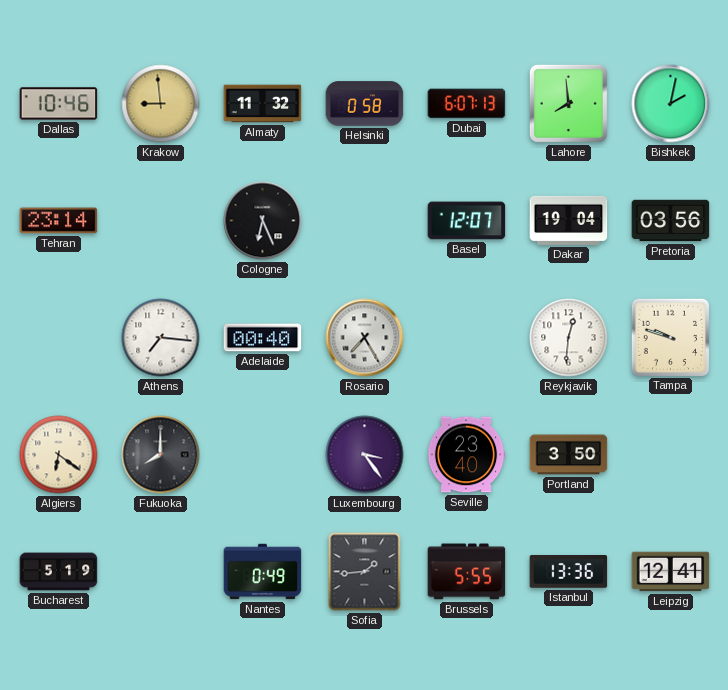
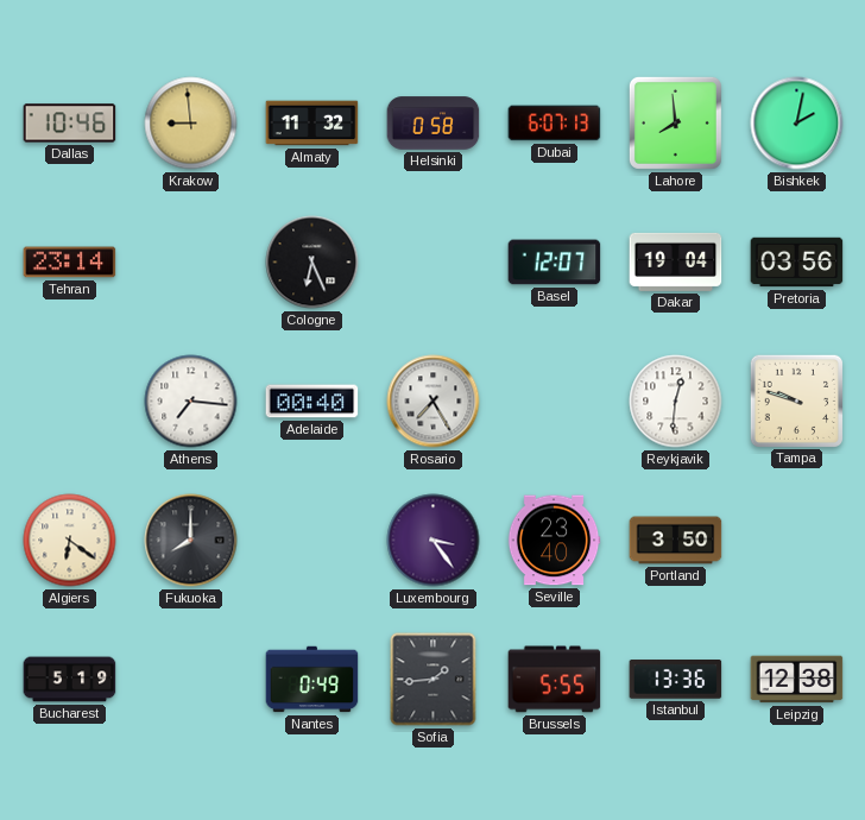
Leipzig: 12:41 -> 12:38
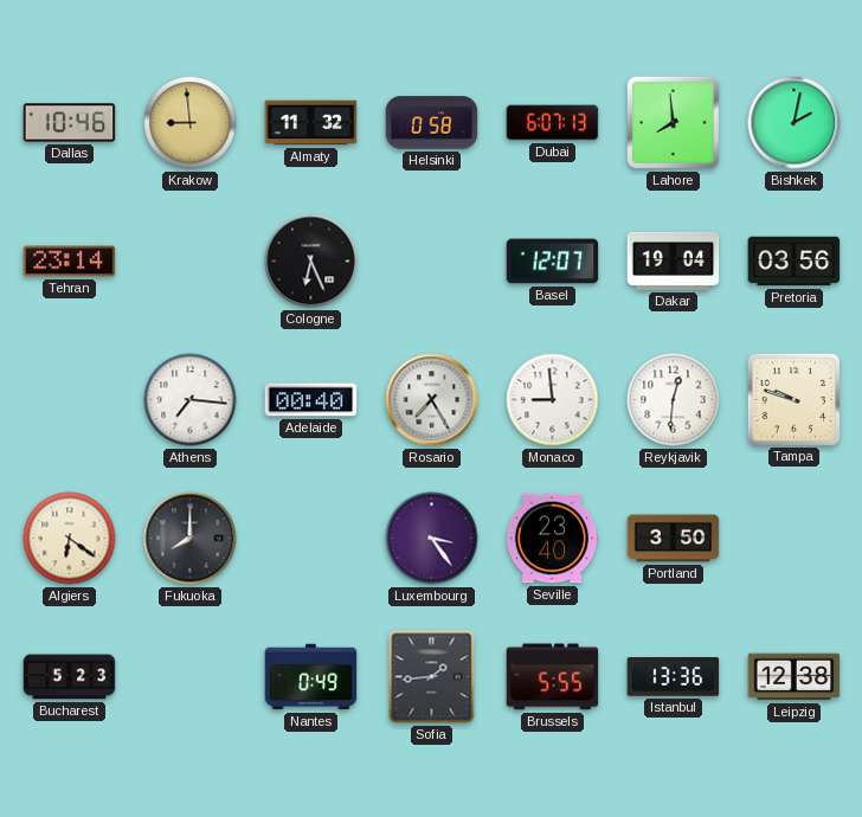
Monaco: none -> 8:59
Bucharest: 5:19 -> 5:23
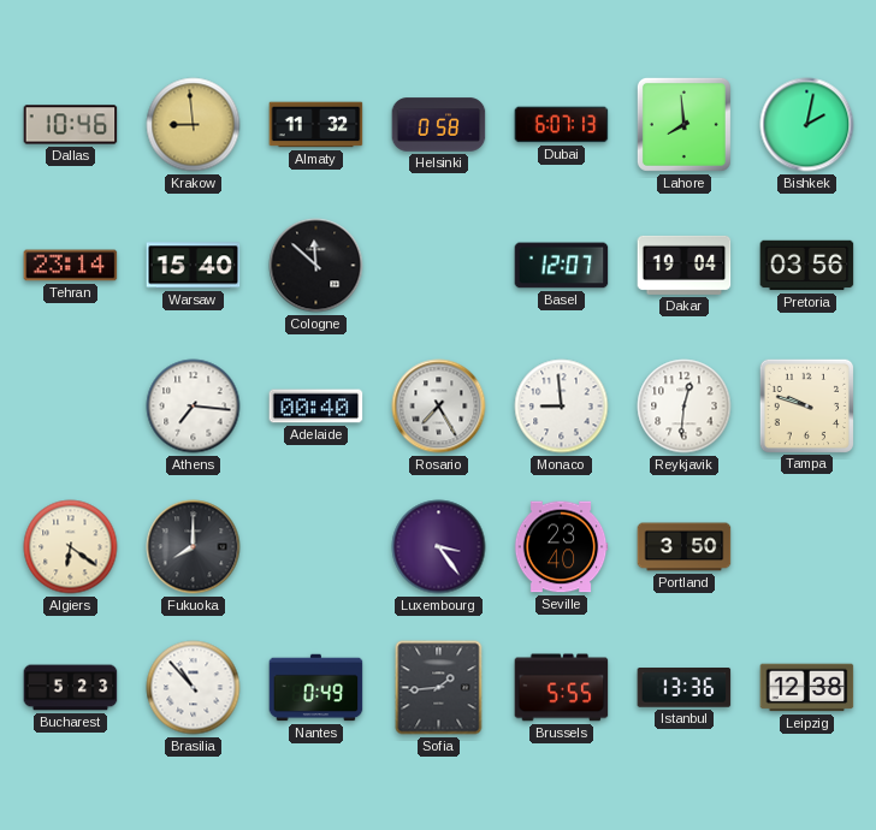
Warsaw: none -> 15:40
Cologne: 6:26 -> 11:52
Brasilia: none -> 10:53
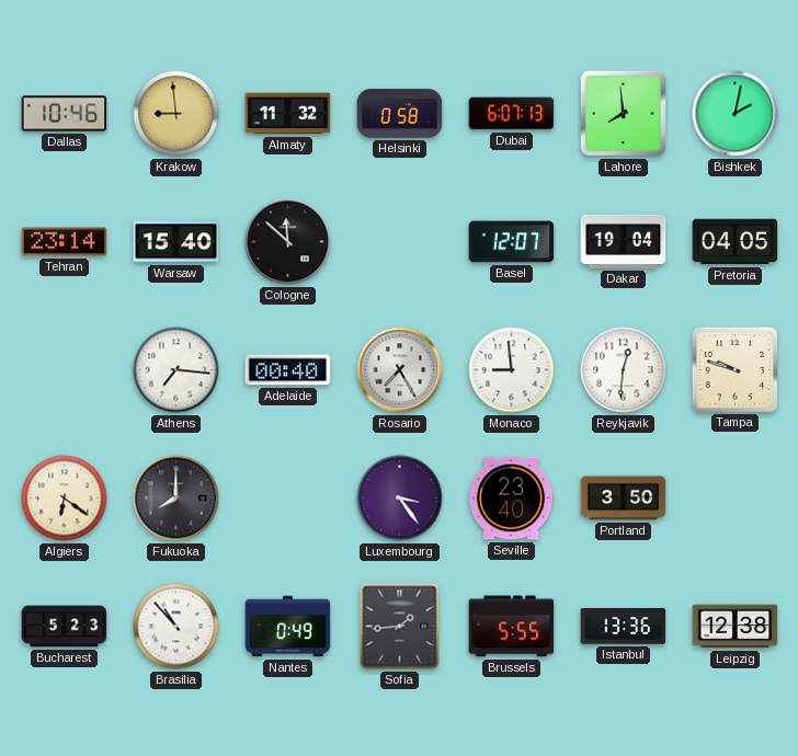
Pretoria: 03:56 -> 04:05
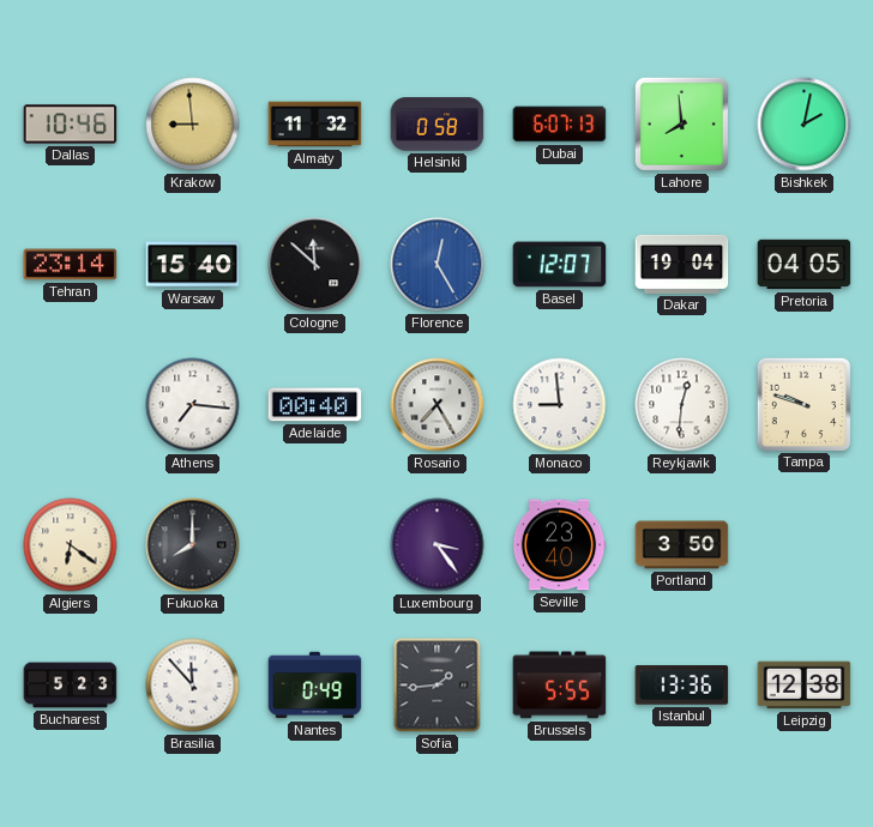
Florence: none -> 12:25
Brasilia: 10:53 -> 11:53
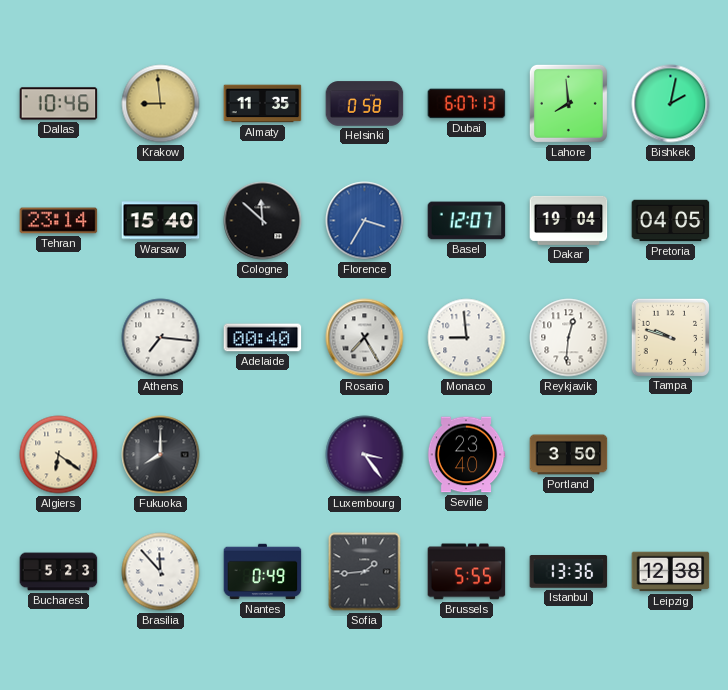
Almaty: 11:32 -> 11:35
Florence: 12:25 -> 3:35
